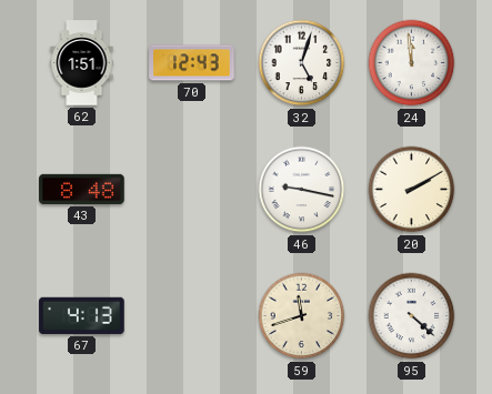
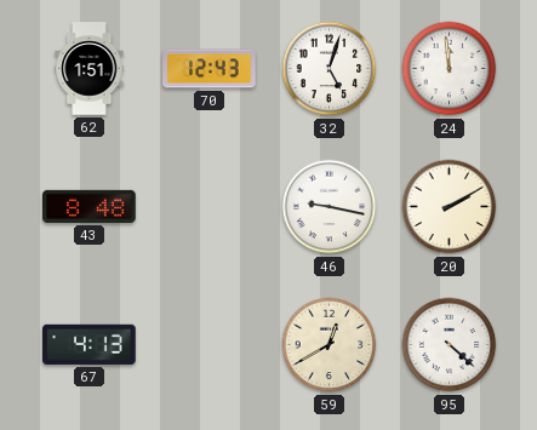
59: 11:42 -> 12:40
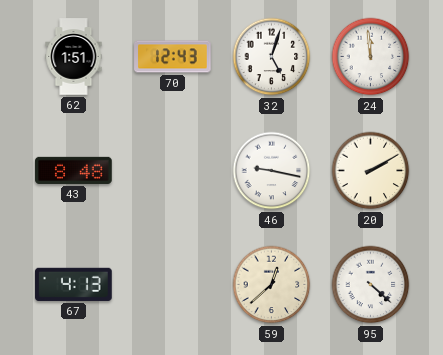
59: 12:40 -> 12:38
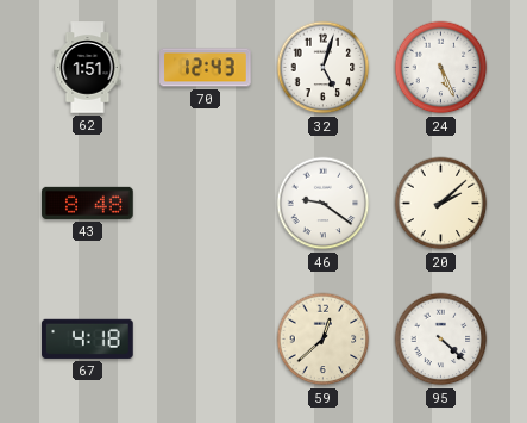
24: 11:59 -> 5:26
46: 9:17 -> 9:21
20: 2:10 -> 2:08
67: 4:13 -> 4:18
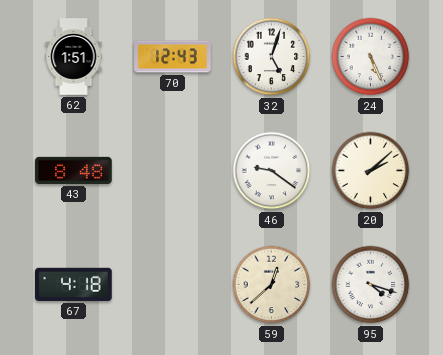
95: 4:22 -> 4:18
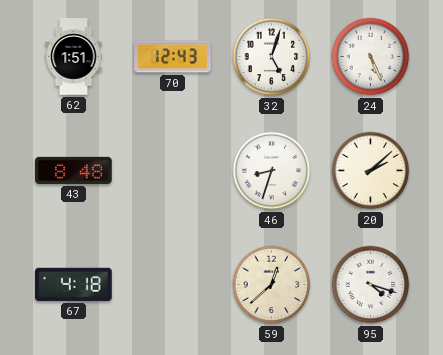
46: 9:21 -> 8:33
